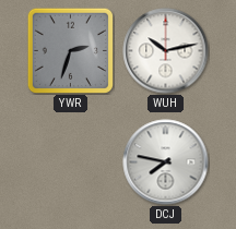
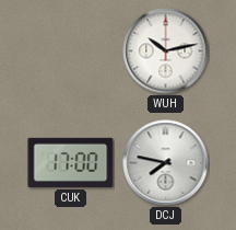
YWR: 2:33 -> none
CUK: none -> 17:00
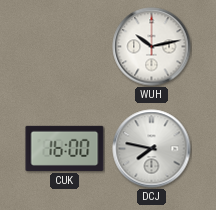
CUK: 17:00 -> 16:00
